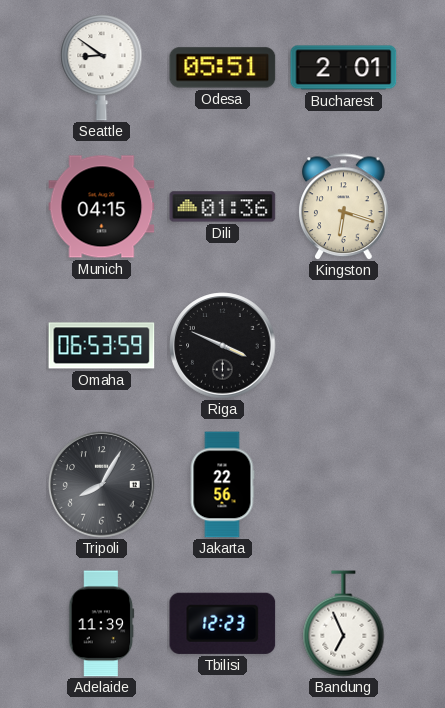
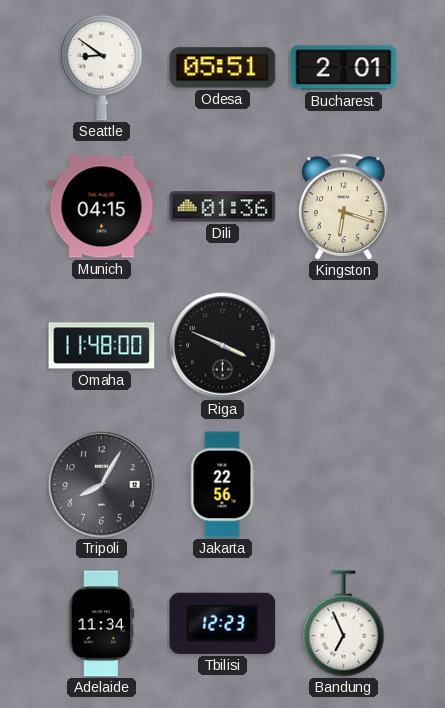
Omaha: 06:53 -> 11:48
Adelaide: 11:39 -> 11:34
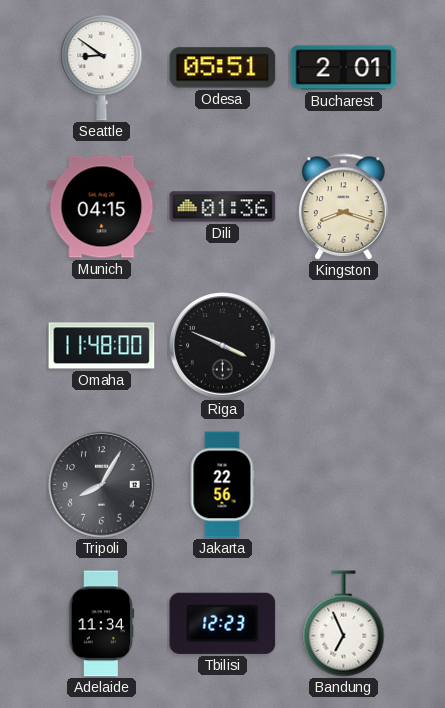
Kingston: 6:18 -> 8:18
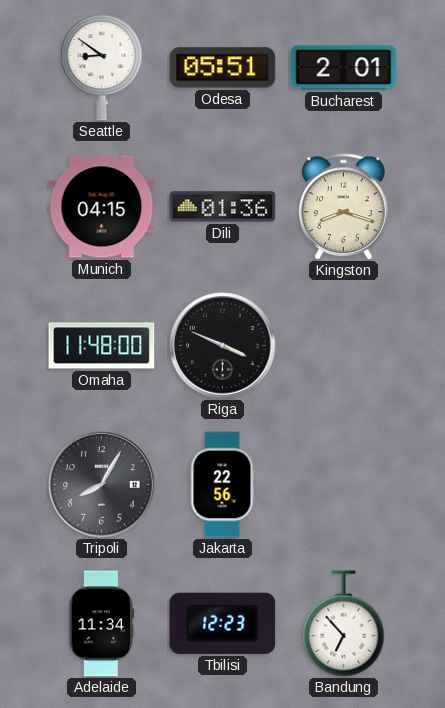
Bandung: 6:56 -> 6:53
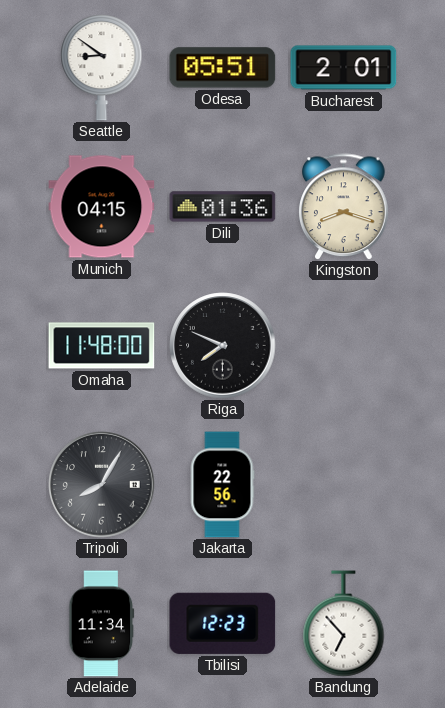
Riga: 3:49 -> 7:49
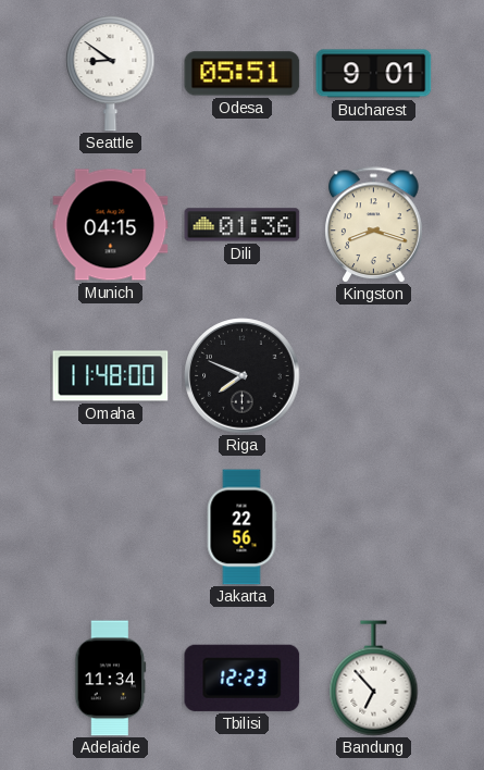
Bucharest: 2:01 -> 9:01
Tripoli: 8:05 -> none
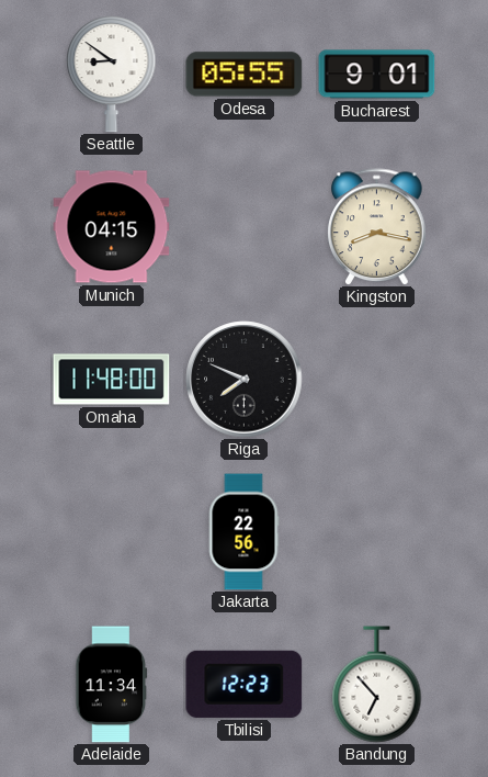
Odesa: 05:51 -> 05:55
Dili: 01:36 -> none
Kingston: 8:18 -> 8:17
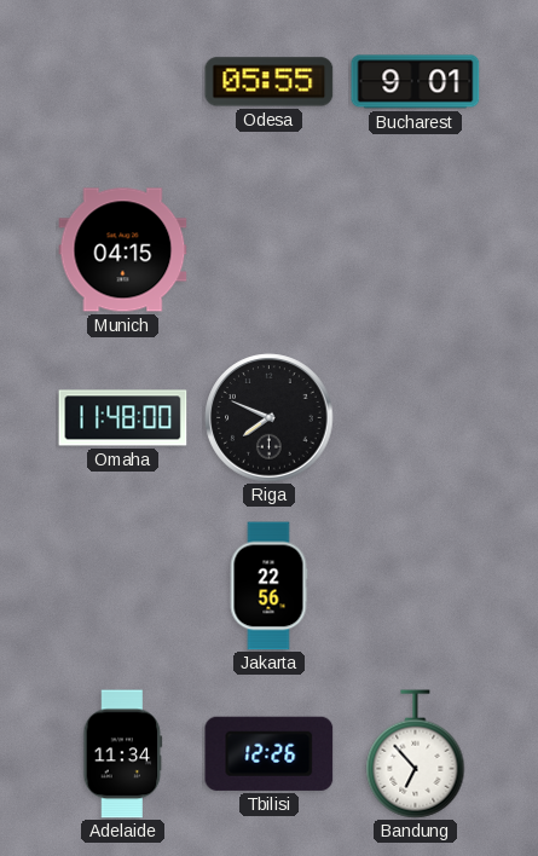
Seattle: 8:51 -> none
Kingston: 8:17 -> none
Tbilisi: 12:23 -> 12:26
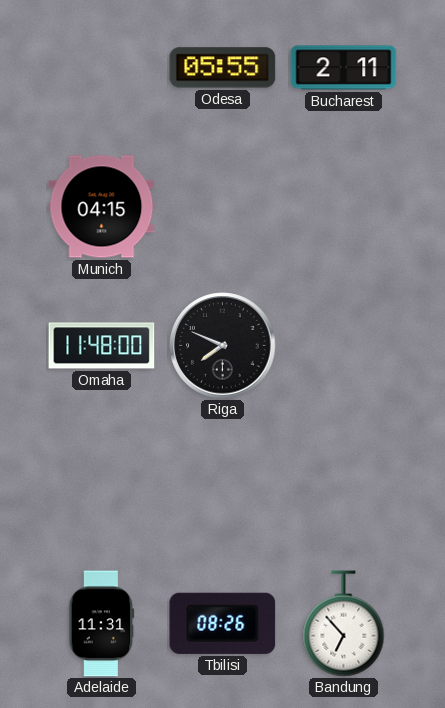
Bucharest: 9:01 -> 2:11
Jakarta: 22:56 -> none
Adelaide: 11:34 -> 11:31
Tbilisi: 12:26 -> 08:26
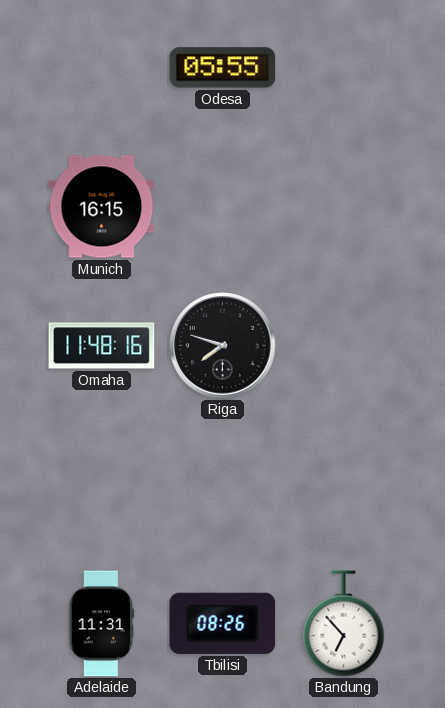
Bucharest: 2:11 -> none
Munich: 04:15 -> 16:15
Omaha: 11:48:00 -> 11:48:16
Riga: 7:49 -> 7:48
